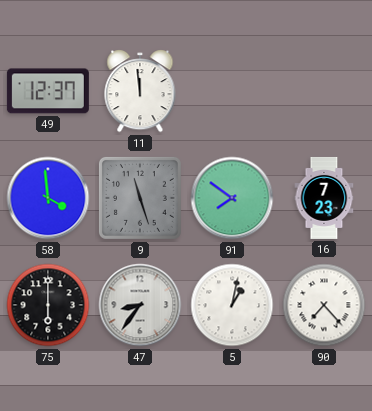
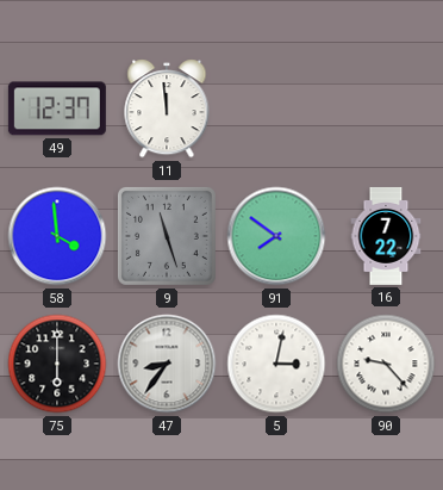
16: 7:23 -> 7:22
5: 1:02 -> 3:02
90: 7:23 -> 9:23
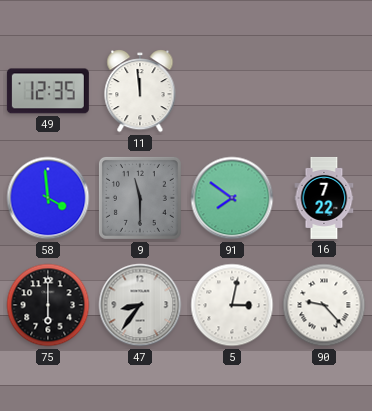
49: 12:37 -> 12:35
9: 11:27 -> 11:30
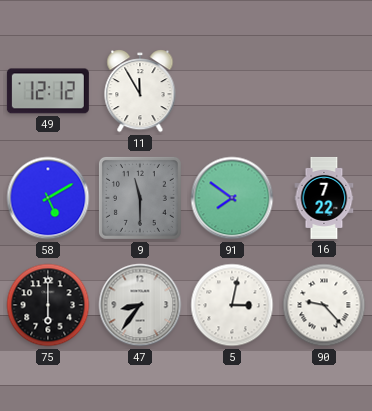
49: 12:35 -> 12:12
11: 11:59 -> 11:55
58: 3:59 -> 5:10
